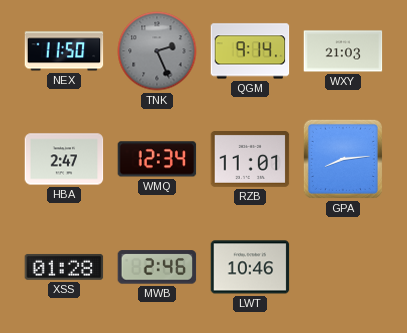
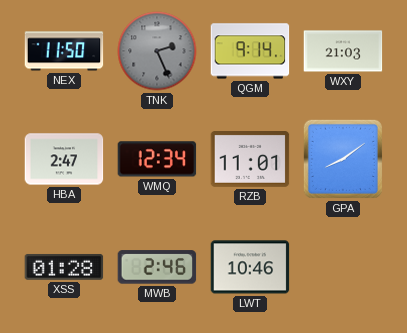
GPA: 8:14 -> 8:09
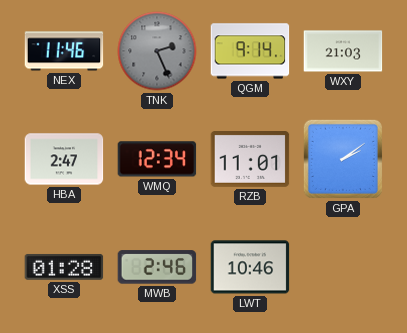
NEX: 11:50 -> 11:46
GPA: 8:09 -> 2:09
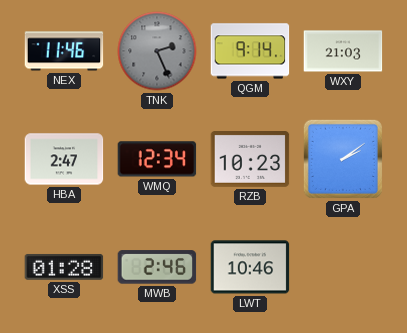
RZB: 11:01 -> 10:23
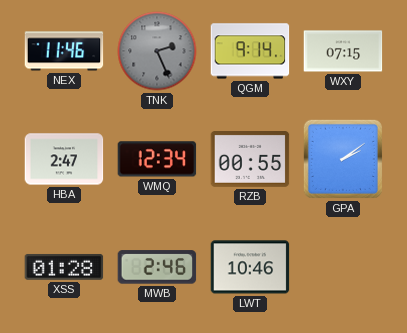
WXY: 21:03 -> 07:15
RZB: 10:23 -> 00:55
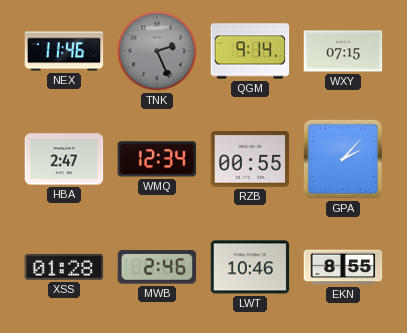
GPA: 2:09 -> 2:07
EKN: none -> 8:55
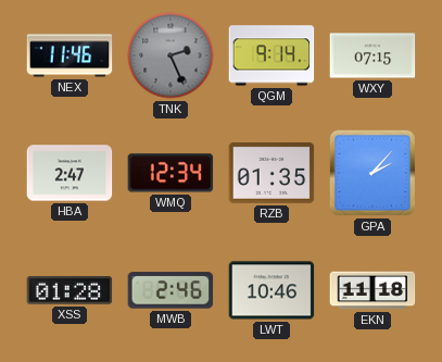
RZB: 00:55 -> 01:35
EKN: 8:55 -> 11:18
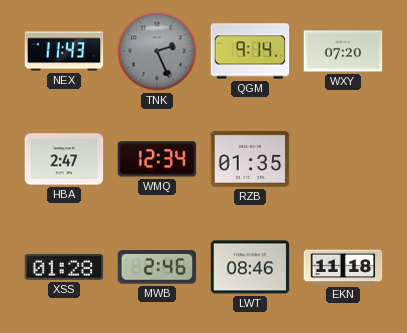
NEX: 11:46 -> 11:43
WXY: 07:15 -> 07:20
GPA: 2:07 -> none
LWT: 10:46 -> 08:46
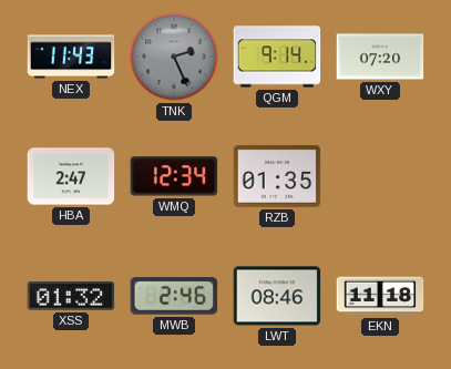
XSS: 01:28 -> 01:32
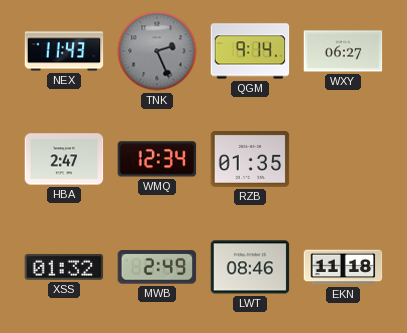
WXY: 07:20 -> 06:27
MWB: 2:46 -> 2:49
